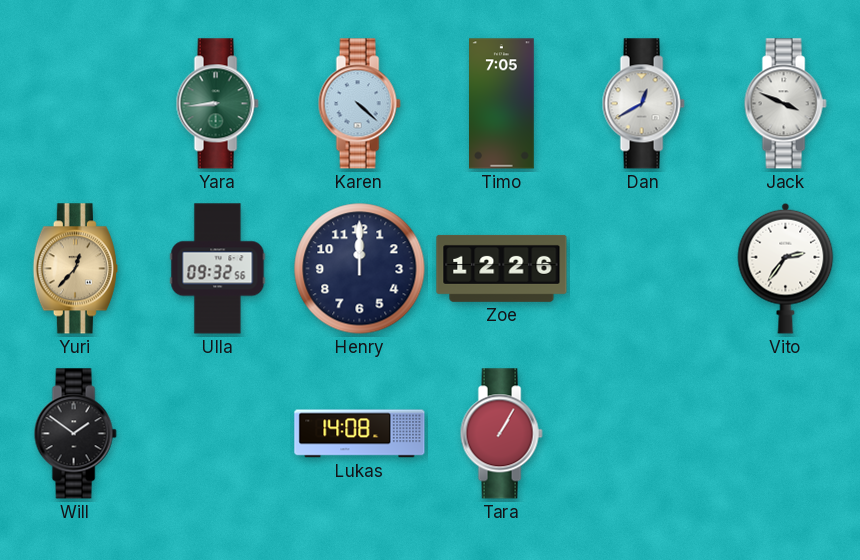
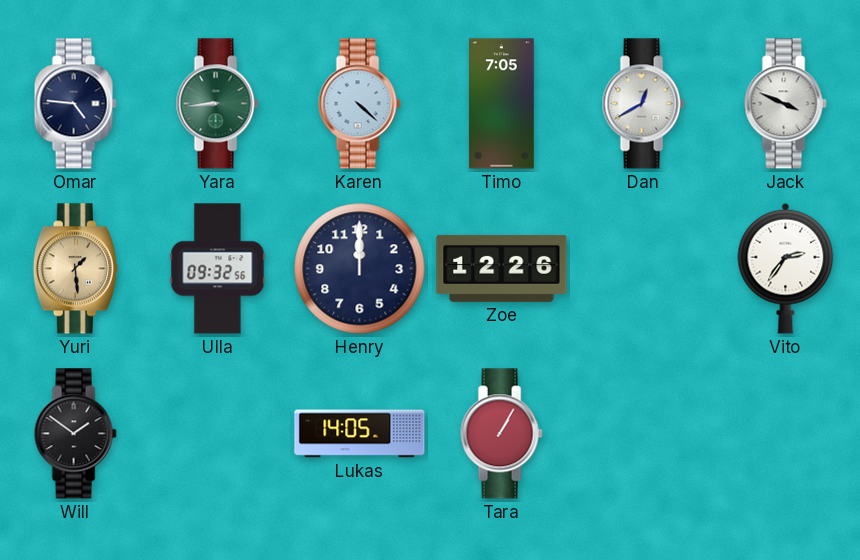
Omar: none -> 4:46
Yuri: 12:37 -> 1:29
Lukas: 14:08 -> 14:05
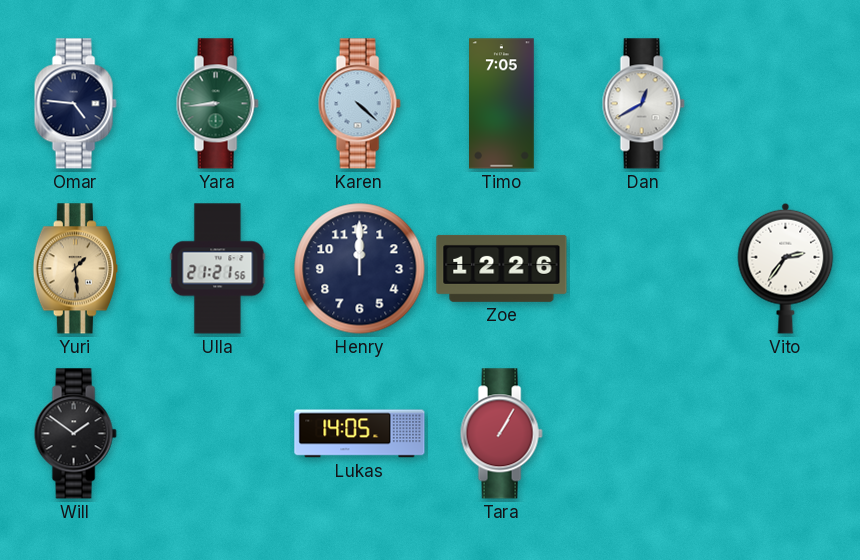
Jack: 3:49 -> none
Ulla: 09:32 -> 21:21
